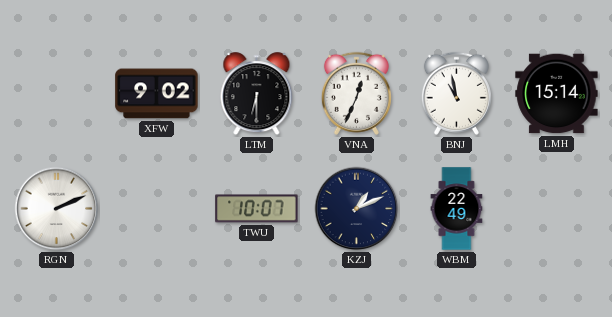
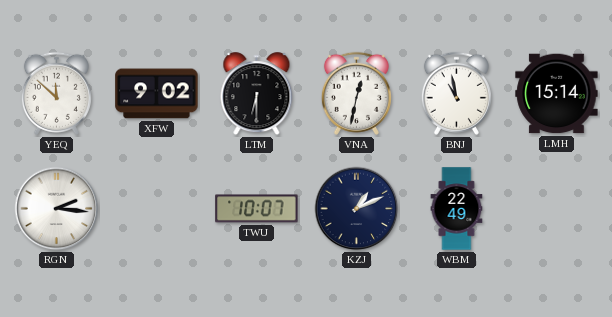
YEQ: none -> 11:52
VNA: 12:34 -> 12:32
RGN: 2:11 -> 2:16
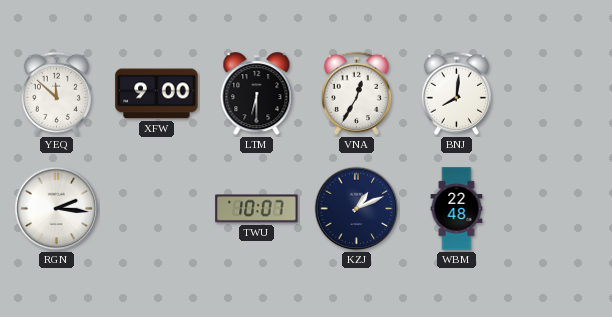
XFW: 9:02 -> 9:00
VNA: 12:32 -> 12:35
BNJ: 10:58 -> 8:01
LMH: 15:14 -> none
WBM: 22:49 -> 22:48
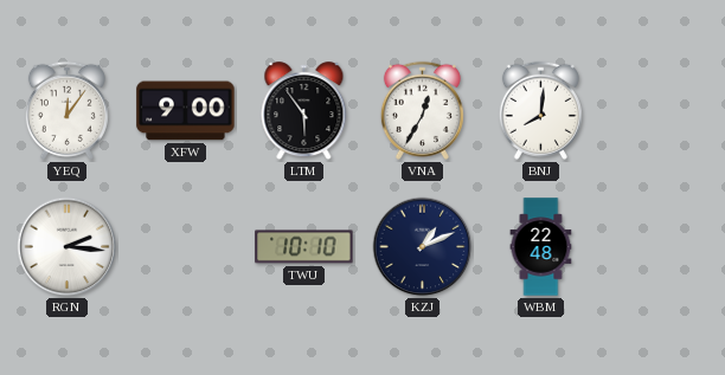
YEQ: 11:52 -> 12:06
LTM: 6:30 -> 5:54
TWU: 10:07 -> 10:10
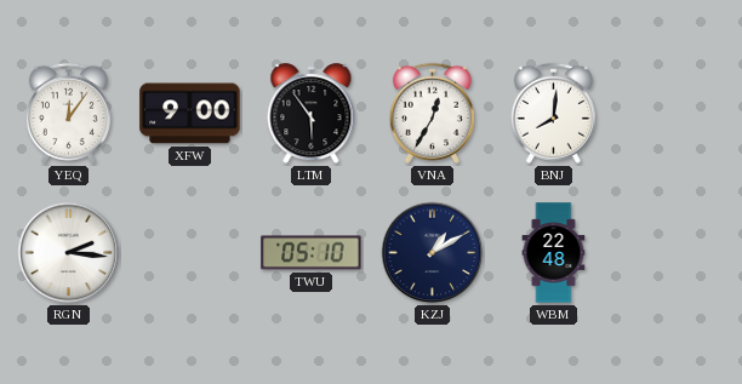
TWU: 10:10 -> 05:10
KZJ: 1:11 -> 1:10
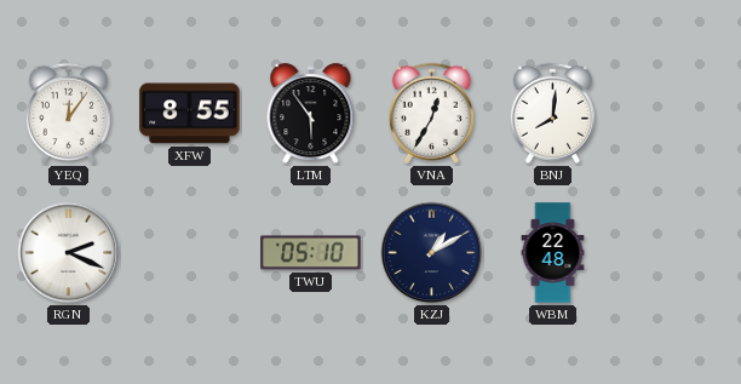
XFW: 9:00 -> 8:55
RGN: 2:16 -> 2:19
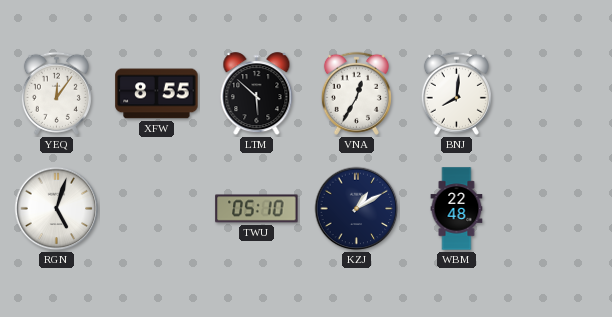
LTM: 5:54 -> 5:52
RGN: 2:19 -> 5:03
